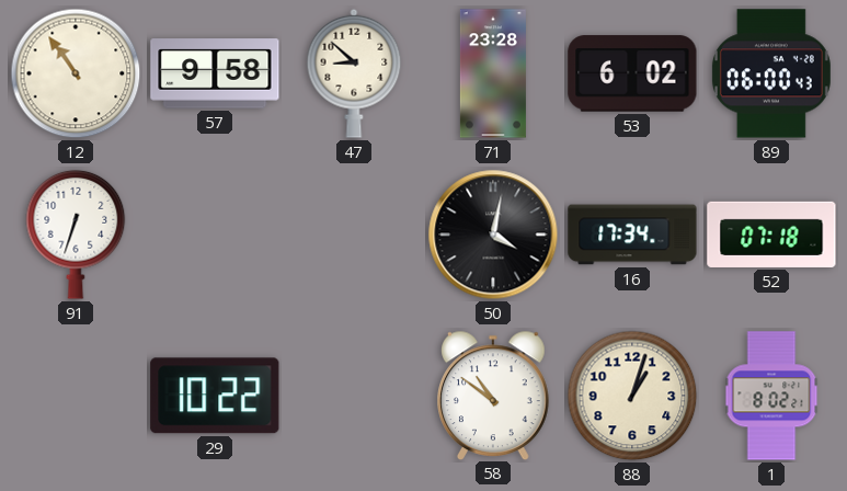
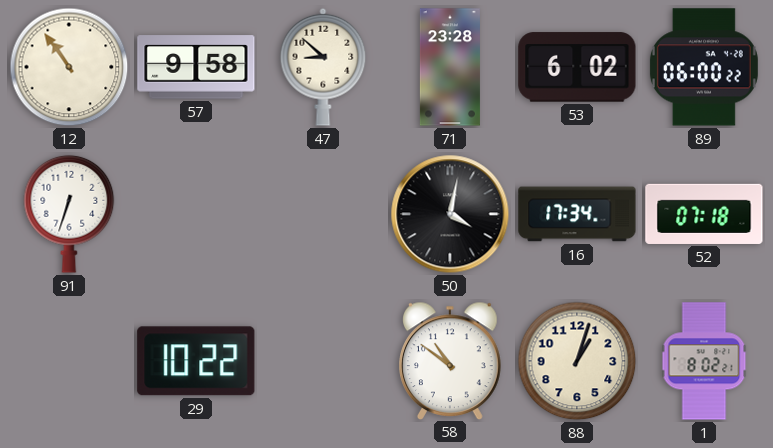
89: 06:00:43 -> 06:00:22
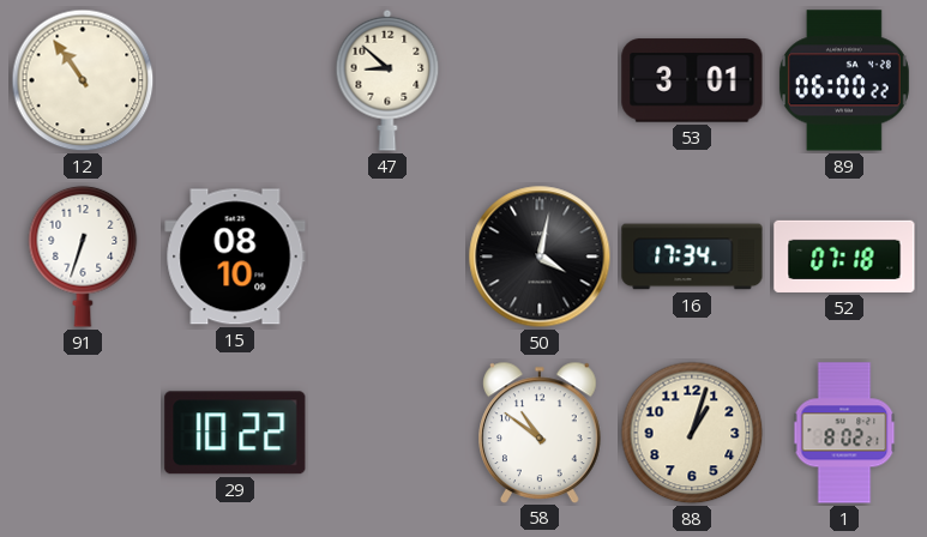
57: 9:58 -> none
71: 23:28 -> none
53: 6:02 -> 3:01
15: none -> 08:10
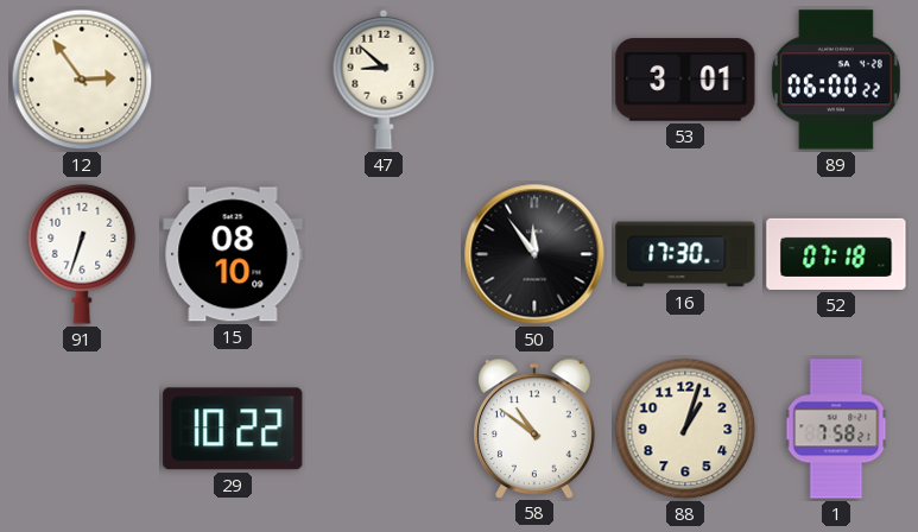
12: 10:54 -> 2:54
50: 4:02 -> 11:54
16: 17:34 -> 17:30
1: 8:02 -> 7:58
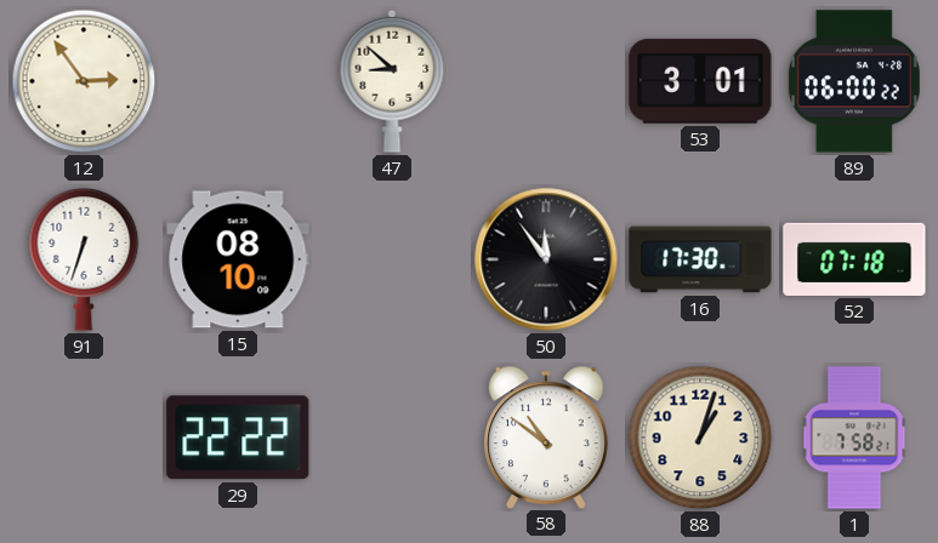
29: 10:22 -> 22:22
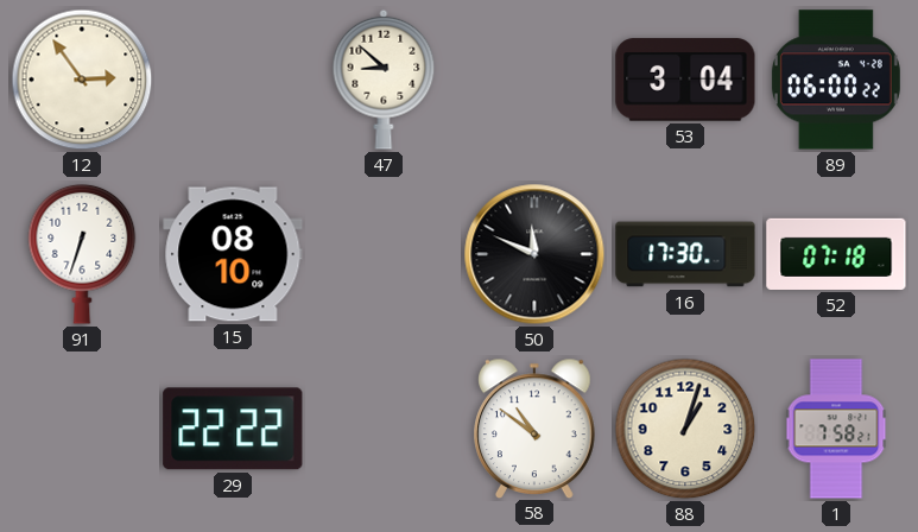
53: 3:01 -> 3:04
50: 11:54 -> 11:49
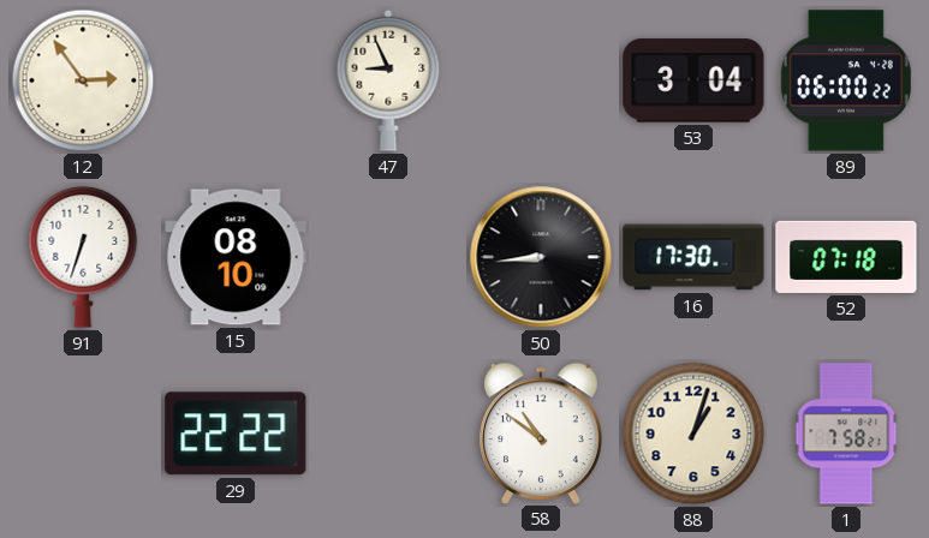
47: 8:52 -> 8:56
50: 11:49 -> 8:44
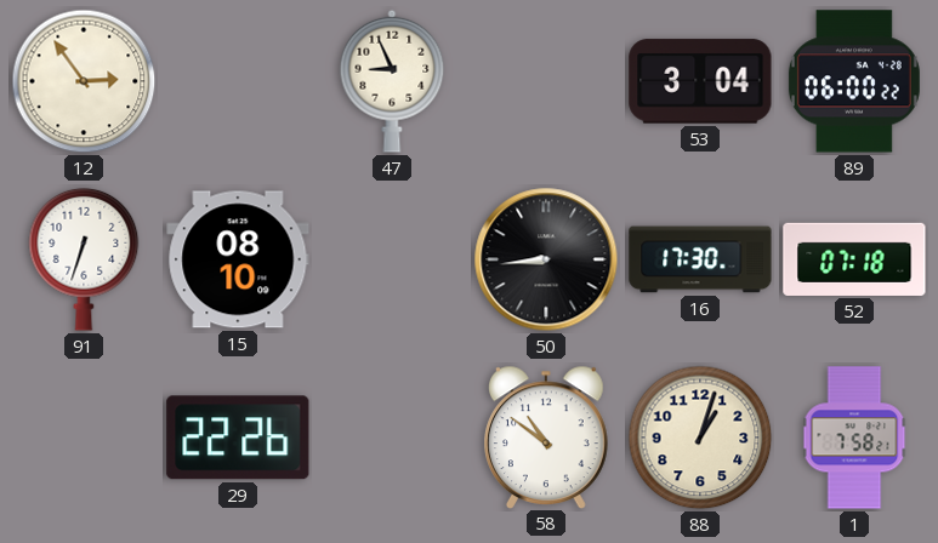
29: 22:22 -> 22:26
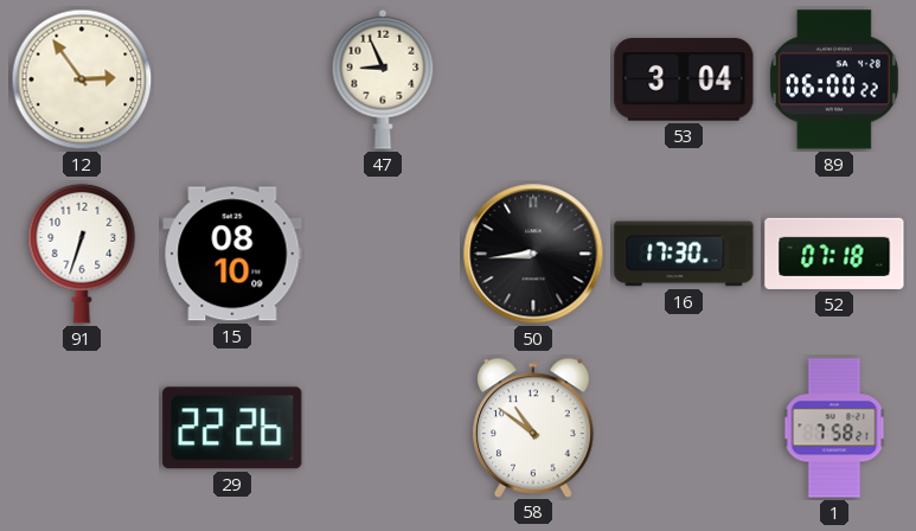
88: 1:03 -> none
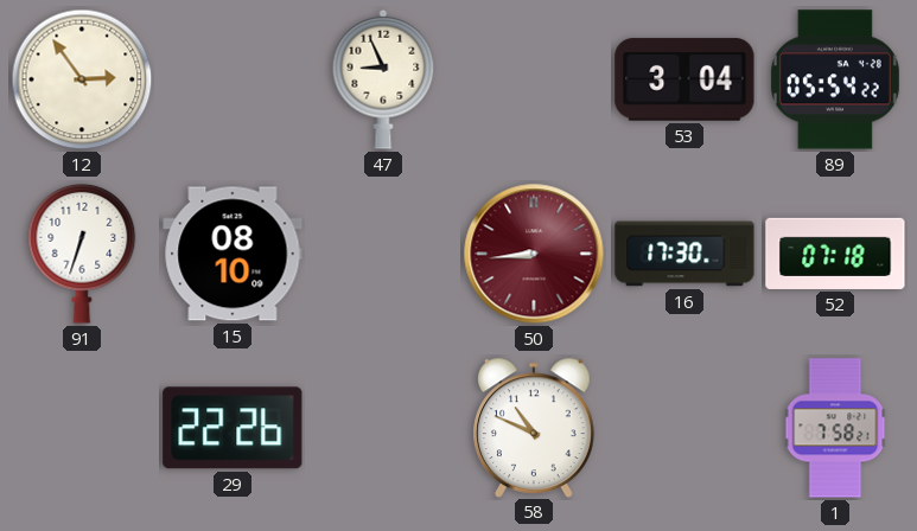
89: 06:00 -> 05:54
50 dial: black -> burgundy
58: 10:51 -> 10:49
